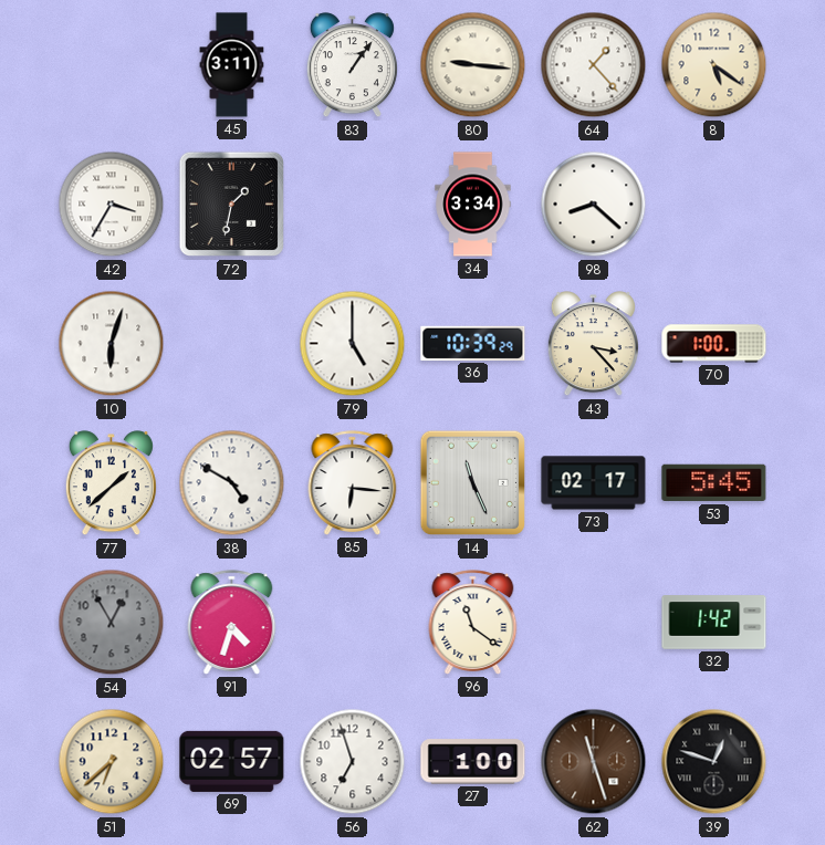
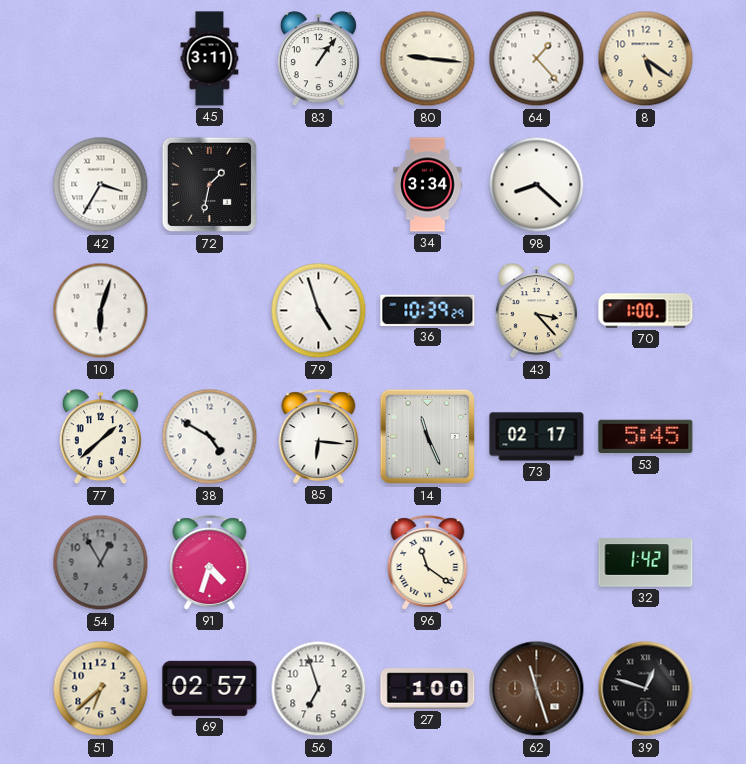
79: 5:00 -> 4:57
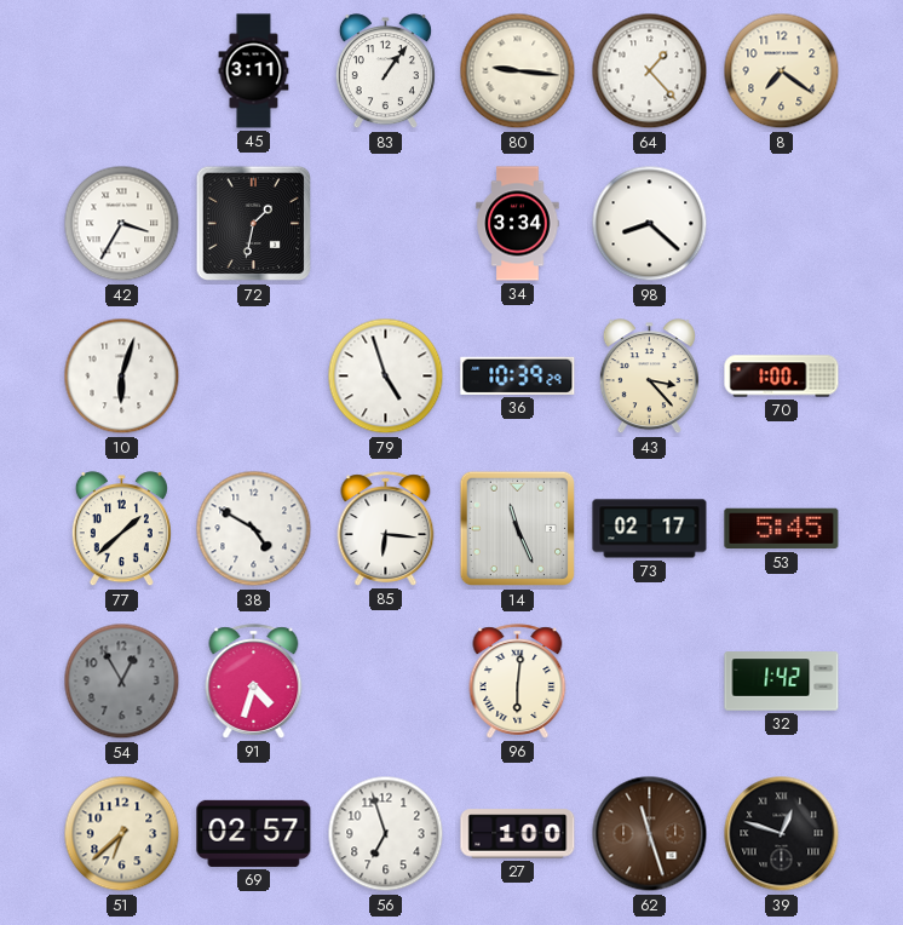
8: 5:21 -> 7:21
96: 11:21 -> 6:01
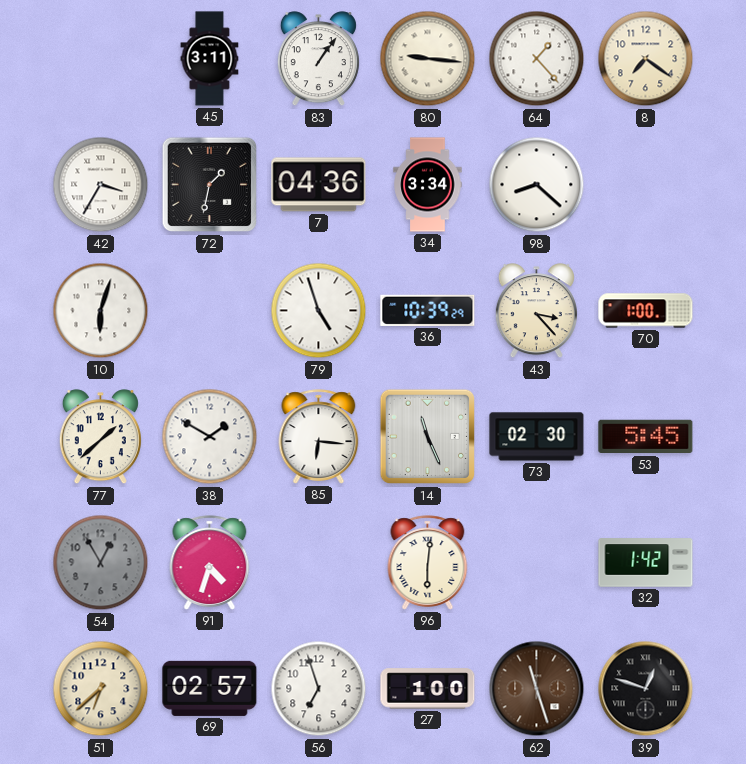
7: none -> 04:36
38: 4:50 -> 1:50
73: 02:17 -> 02:30
